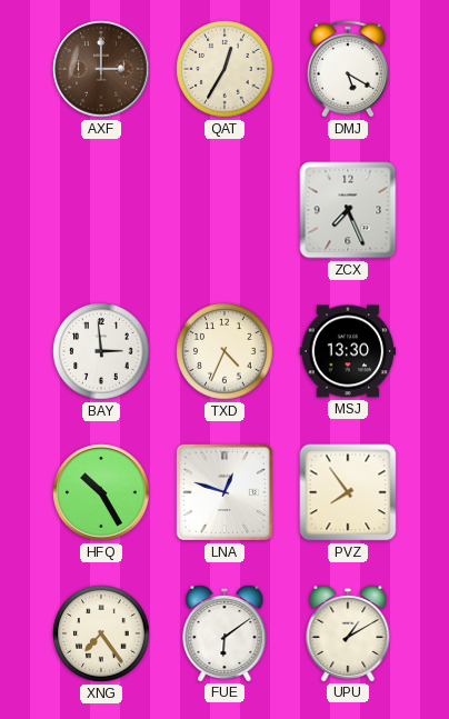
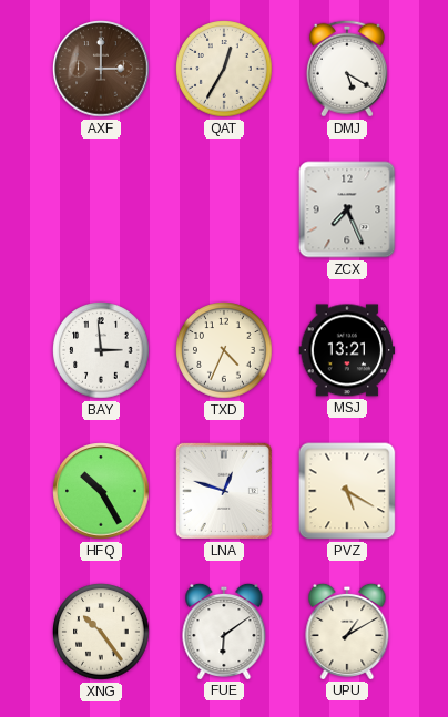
MSJ: 13:30 -> 13:21
PVZ: 7:54 -> 5:20
XNG: 7:24 -> 10:24
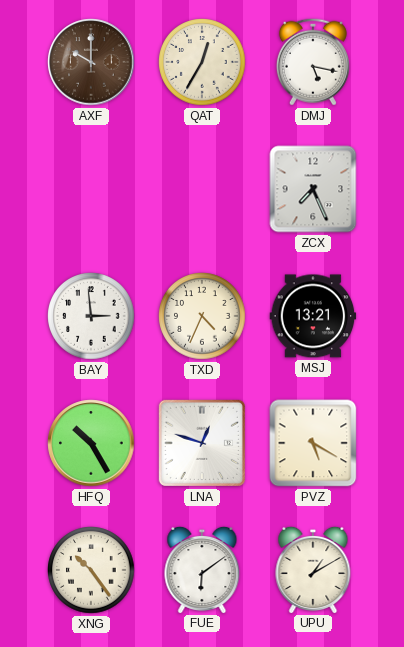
AXF: 3:00 -> 10:00
DMJ: 5:20 -> 5:17
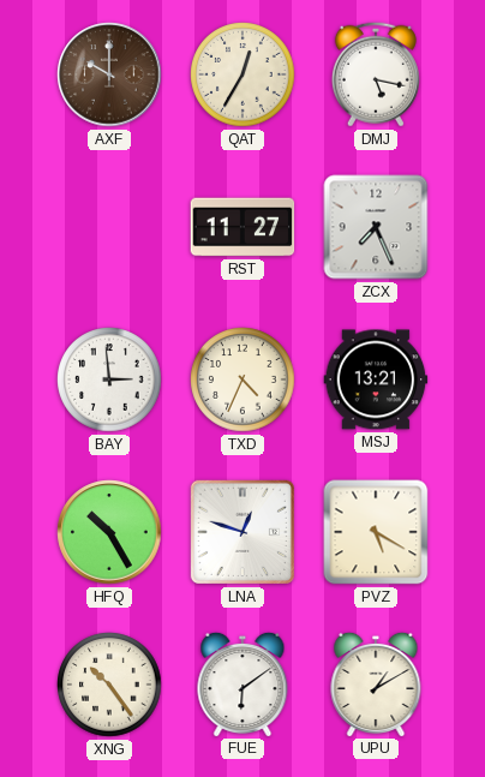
RST: none -> 11:27
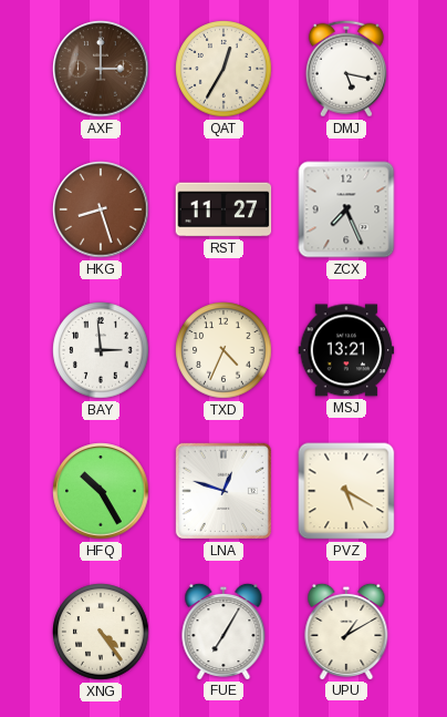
AXF: 10:00 -> 3:00
HKG: none -> 8:27
XNG: 10:24 -> 4:24
FUE: 6:09 -> 7:05
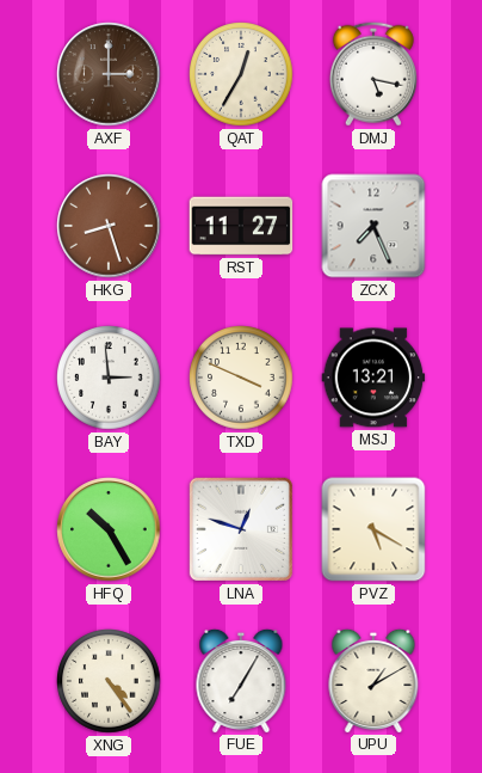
TXD: 4:34 -> 3:49
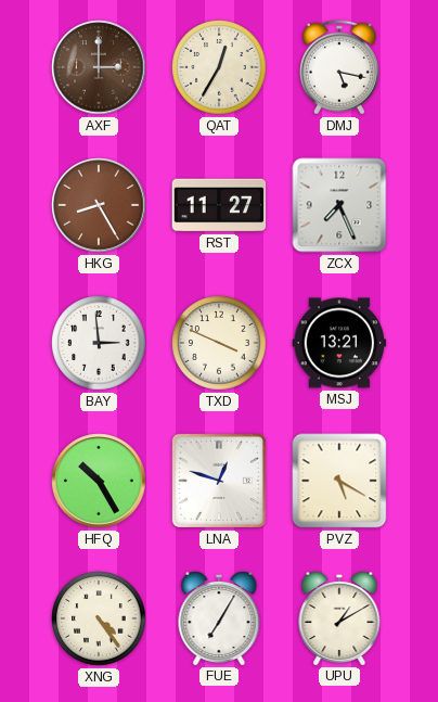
HKG: 8:27 -> 8:25
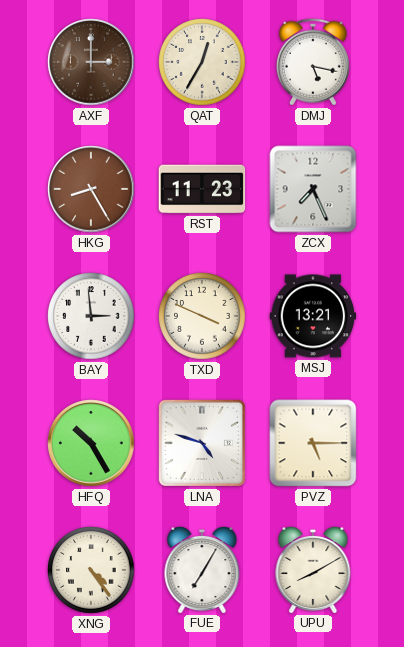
RST: 11:27 -> 11:23
LNA: 12:48 -> 4:48
PVZ: 5:20 -> 5:15
UPU: 1:10 -> 8:10
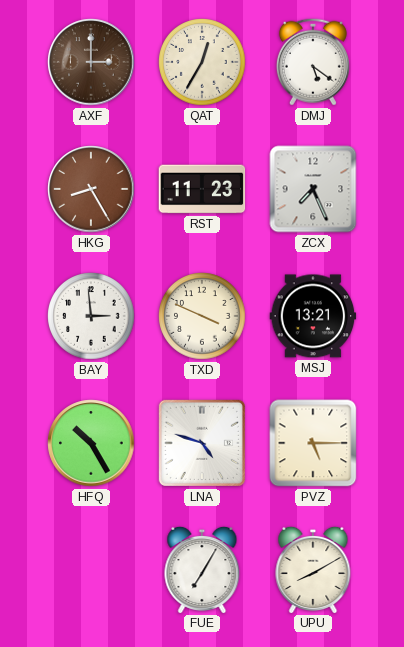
DMJ: 5:17 -> 5:21
XNG: 4:24 -> none
